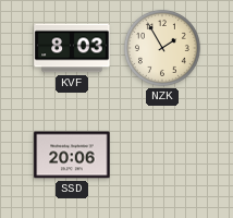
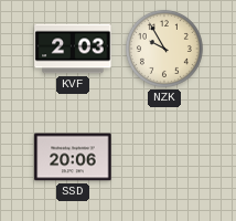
KVF: 8:03 -> 2:03
NZK: 1:55 -> 9:55
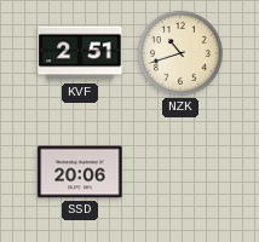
KVF: 2:03 -> 2:51
NZK: 9:55 -> 10:42
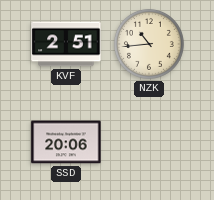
NZK: 10:42 -> 10:44
